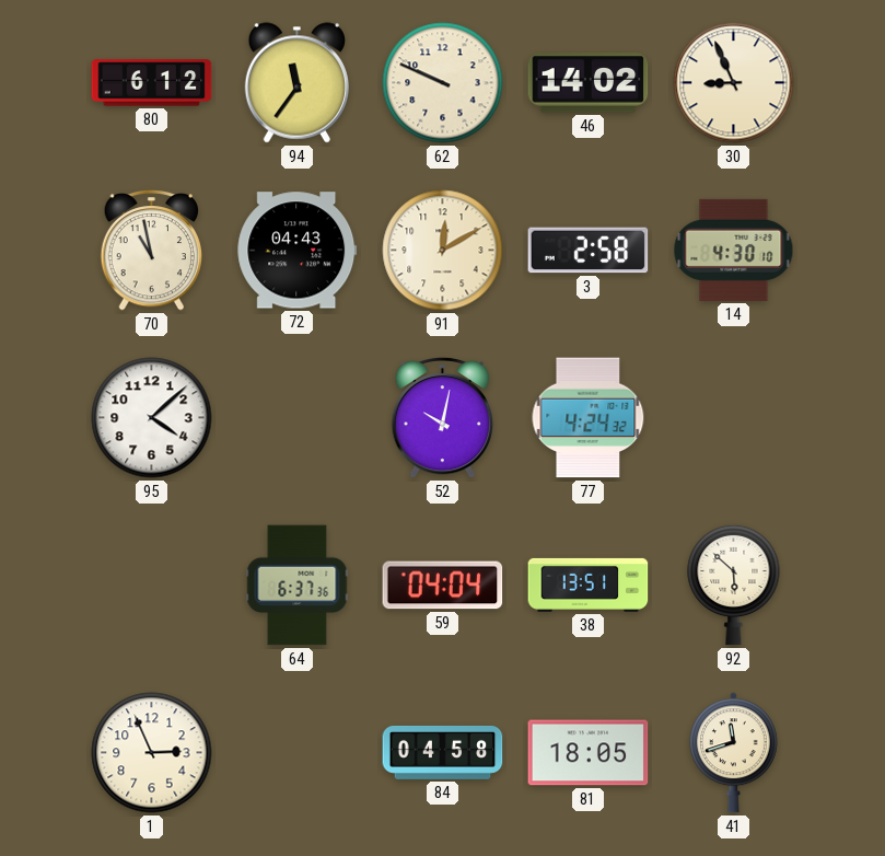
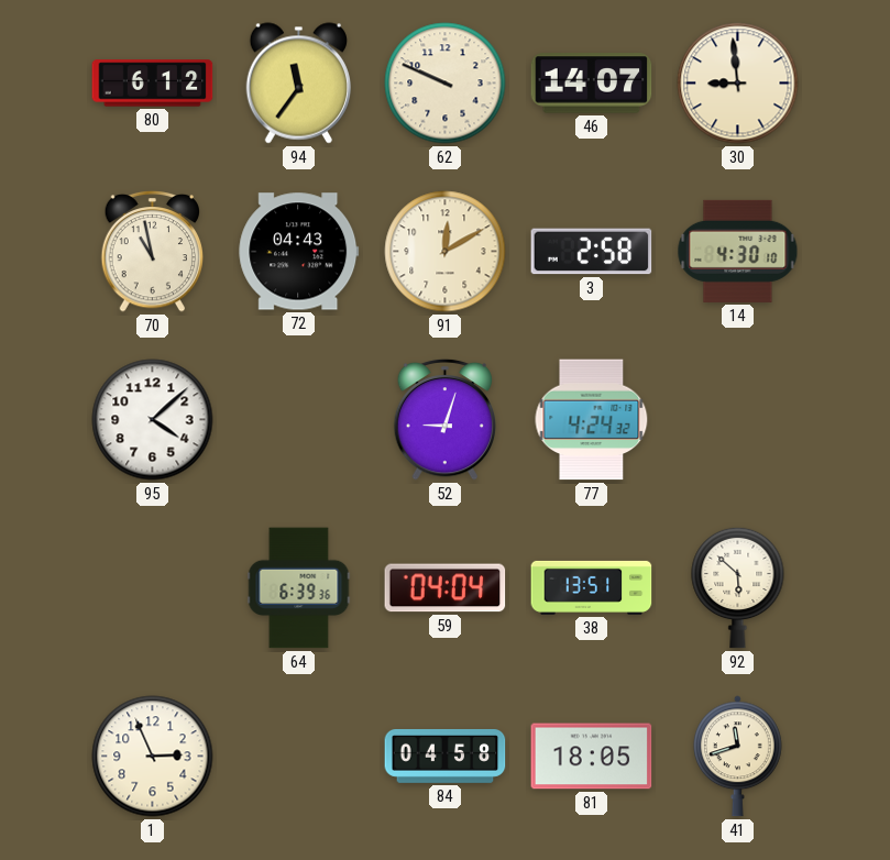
46: 14:02 -> 14:07
30: 8:56 -> 8:59
52: 10:02 -> 9:03
64: 6:37 -> 6:39
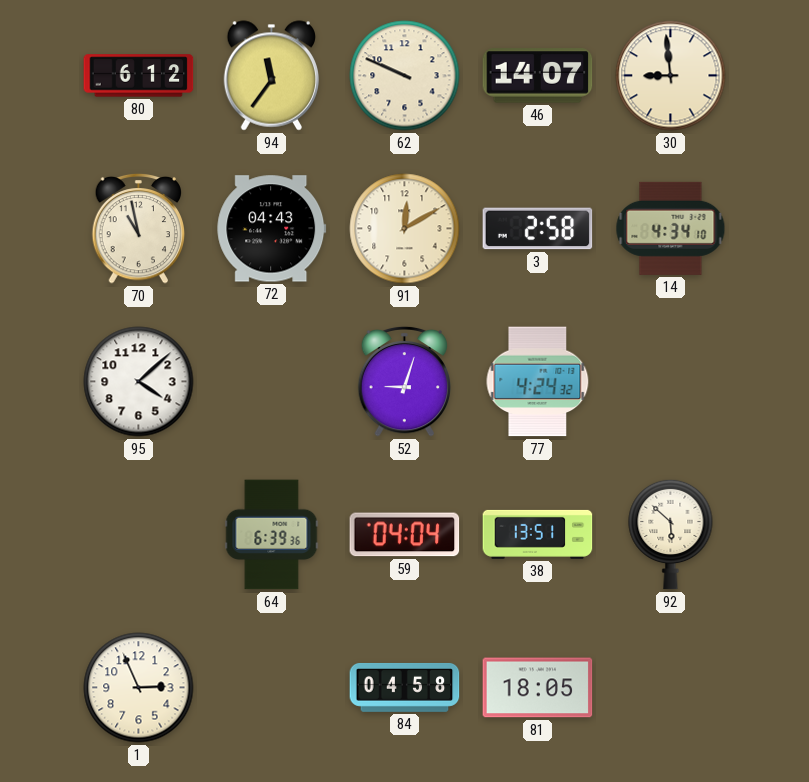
14: 4:30 -> 4:34
41: 11:42 -> none
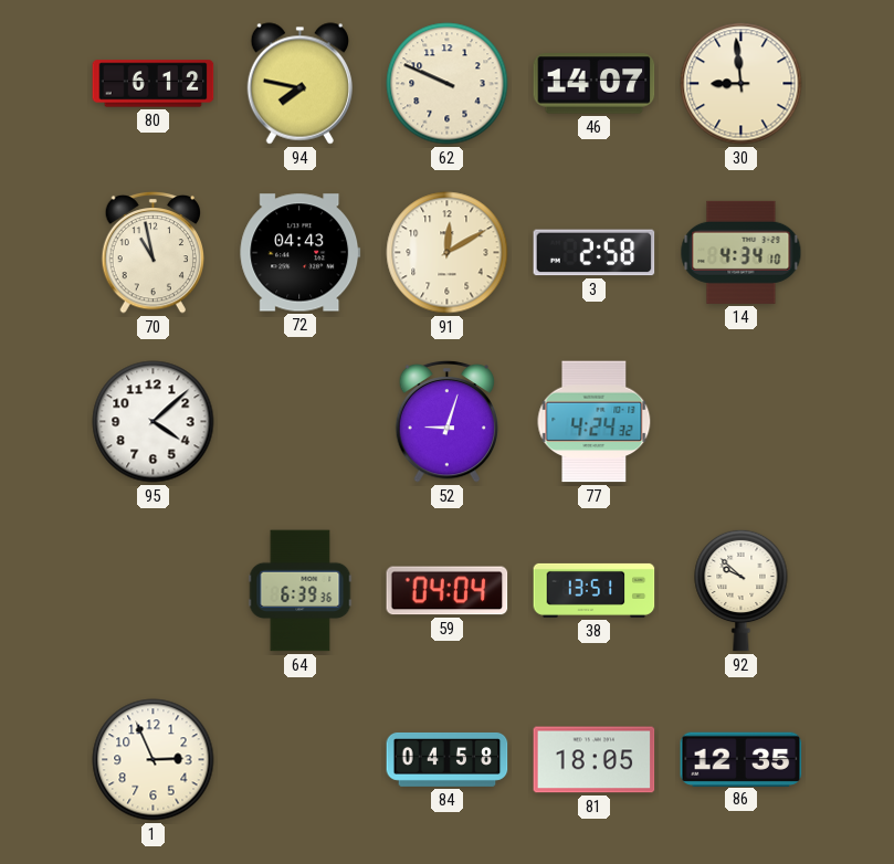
94: 11:36 -> 7:47
92: 5:52 -> 9:52
86: none -> 12:35
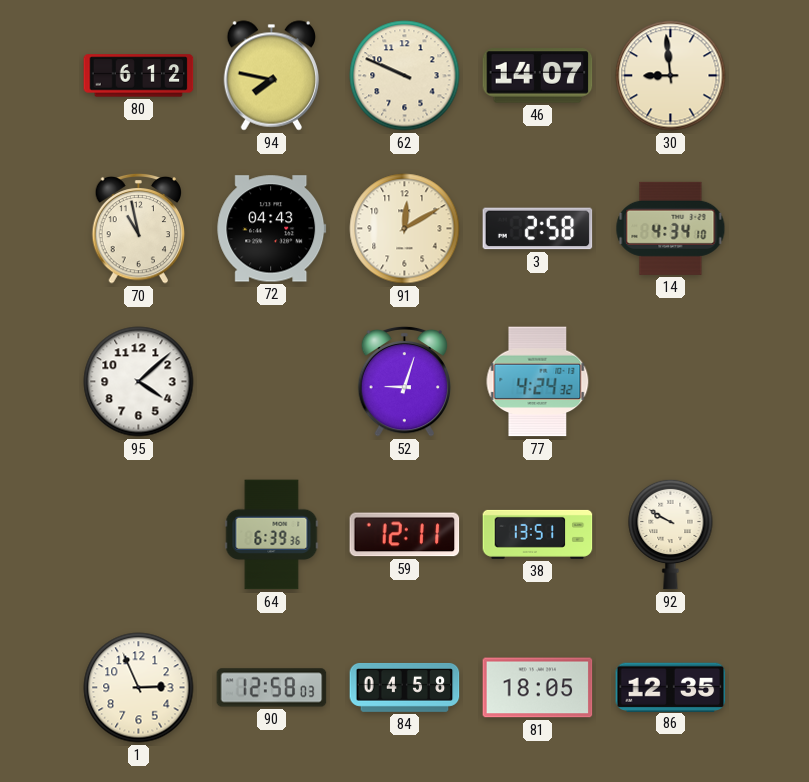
59: 04:04 -> 12:11
92: 9:52 -> 9:50
90: none -> 12:58
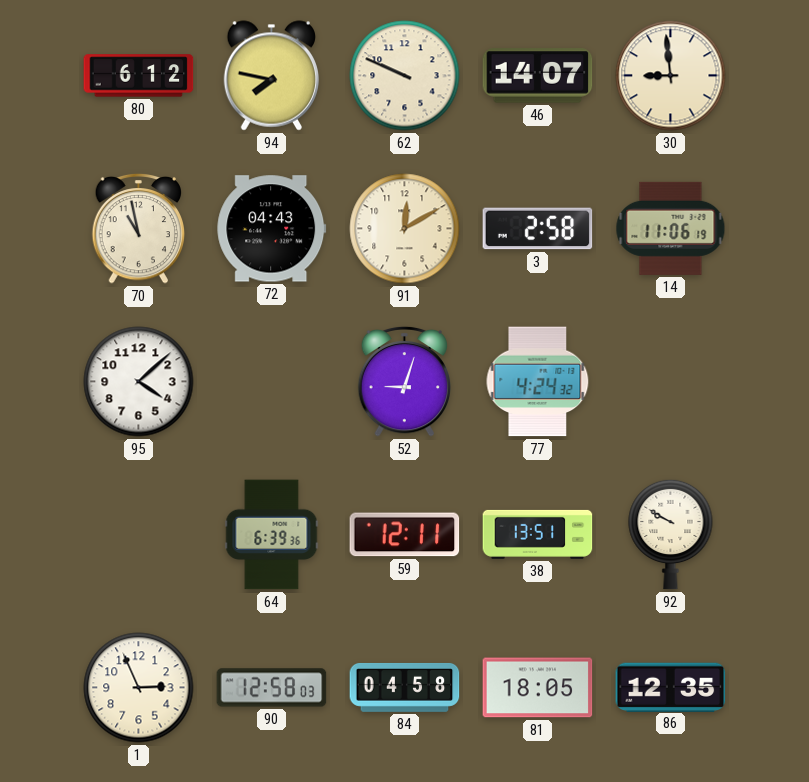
14: 4:34 -> 11:06
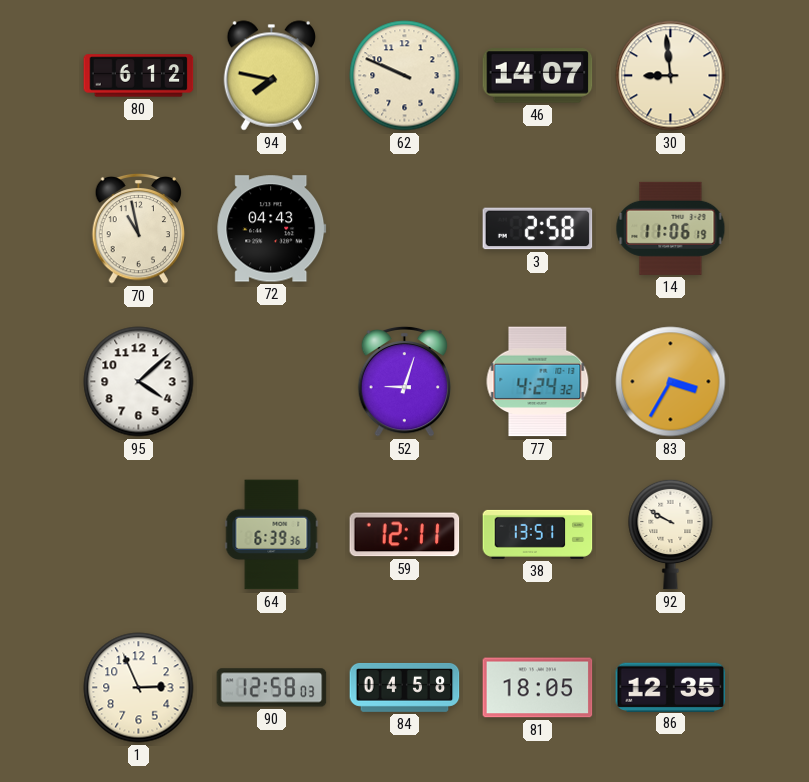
91: 12:10 -> none
83: none -> 3:35
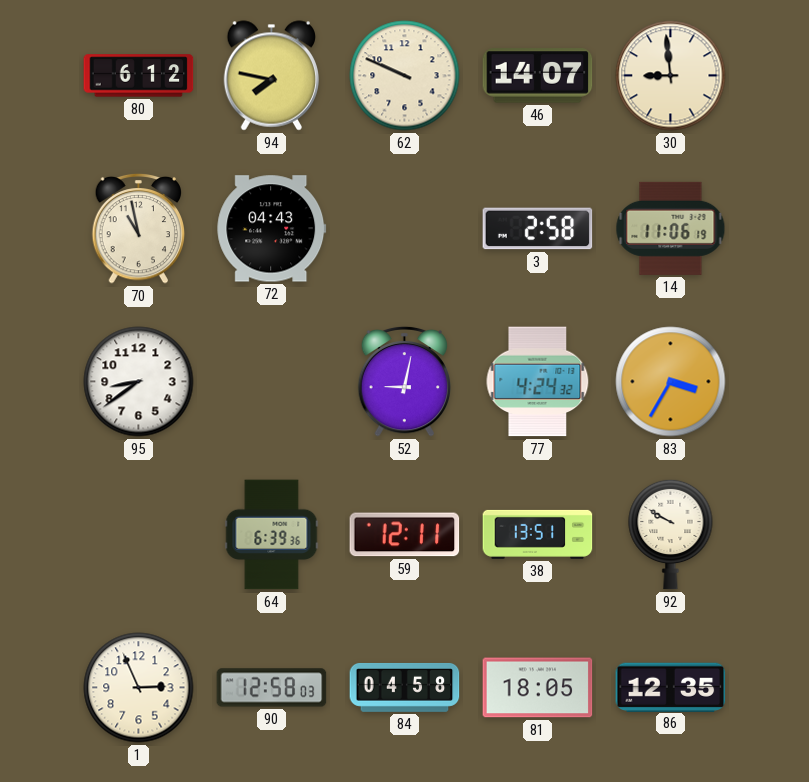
95: 4:08 -> 8:39
52: 9:03 -> 9:02
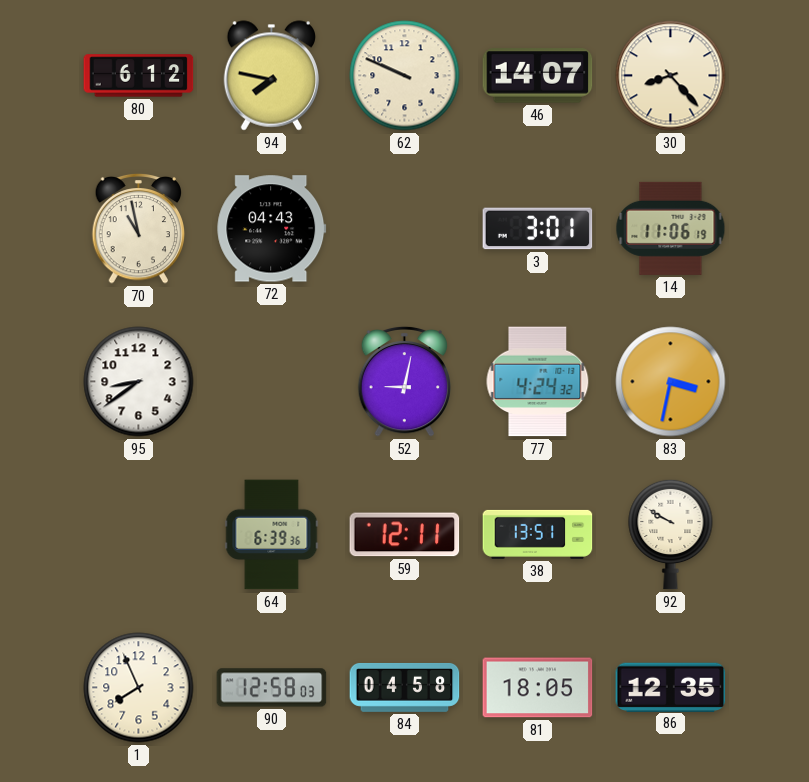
30: 8:59 -> 8:23
3: 2:58 -> 3:01
83: 3:35 -> 3:32
1: 2:56 -> 7:56
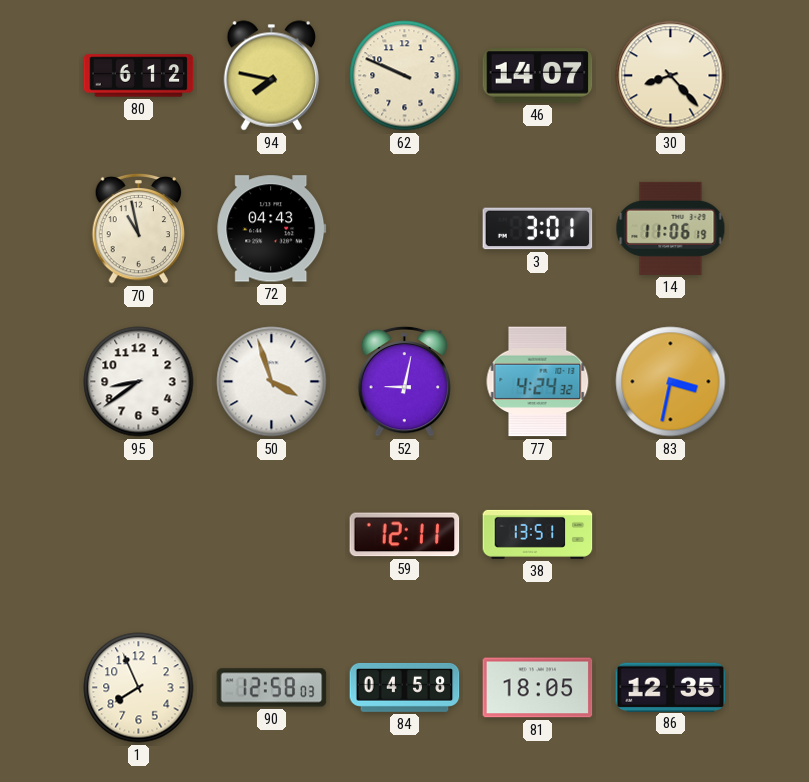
50: none -> 3:57
64: 6:39 -> none
92: 9:50 -> none
